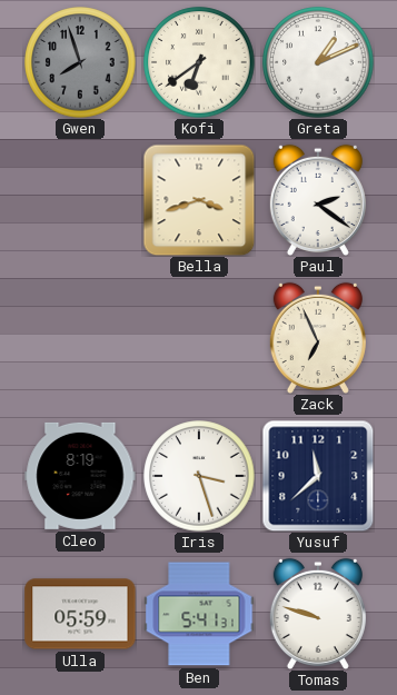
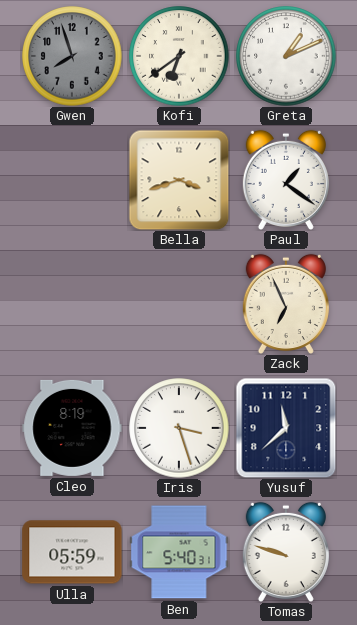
Paul: 2:21 -> 1:21
Ben: 5:41 -> 5:40
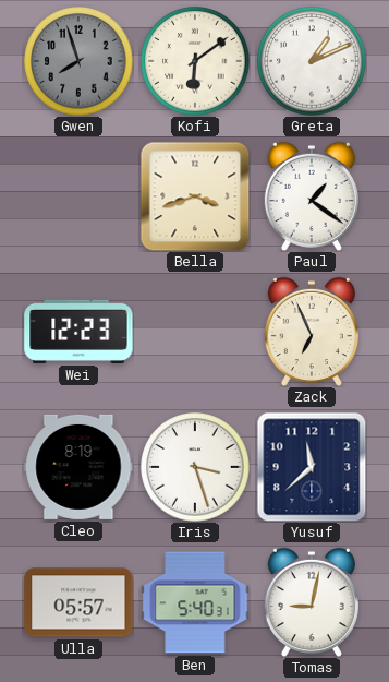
Kofi: 6:39 -> 6:09
Wei: none -> 12:23
Ulla: 05:59 -> 05:57
Tomas: 9:48 -> 9:02
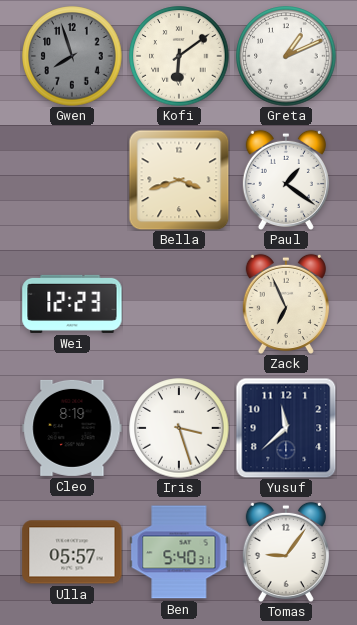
Tomas: 9:02 -> 9:06
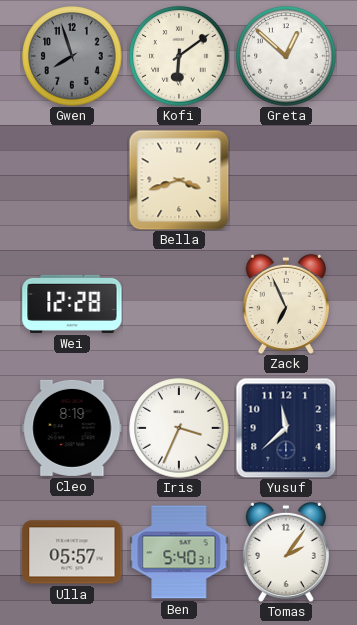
Greta: 1:11 -> 12:52
Paul: 1:21 -> none
Wei: 12:23 -> 12:28
Iris: 3:27 -> 3:34
Tomas: 9:06 -> 2:06
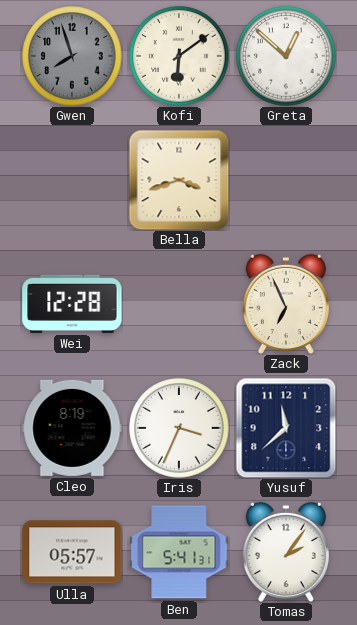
Ben: 5:40 -> 5:41
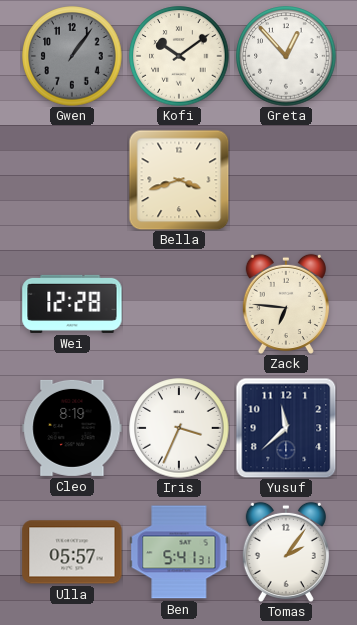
Gwen: 7:57 -> 1:06
Kofi: 6:09 -> 10:09
Greta: 12:52 -> 12:53
Zack: 6:56 -> 6:46
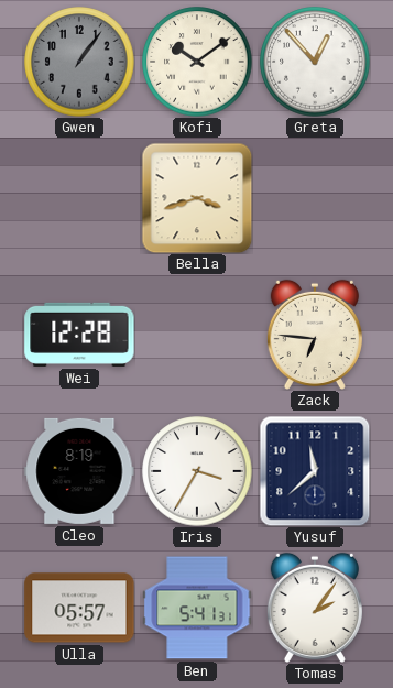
Iris: 3:34 -> 3:35
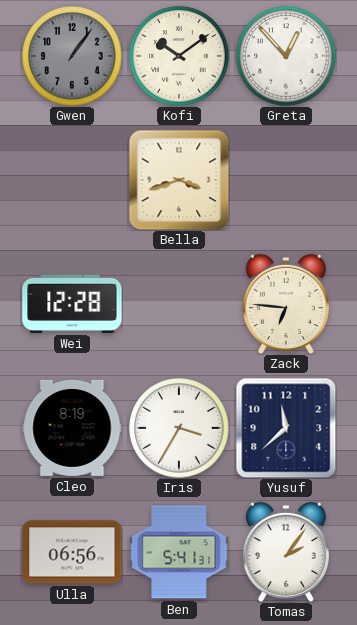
Ulla: 05:57 -> 06:56
